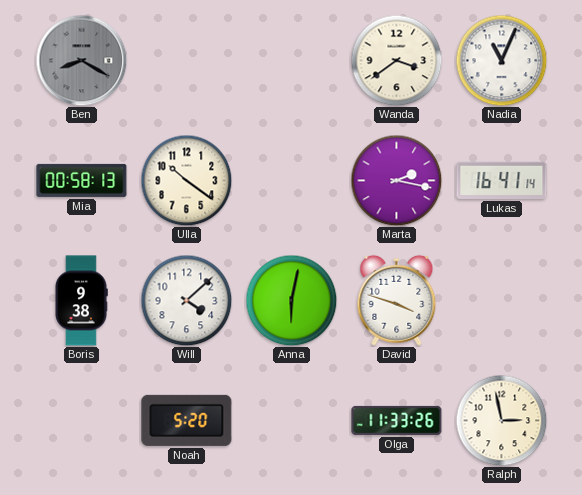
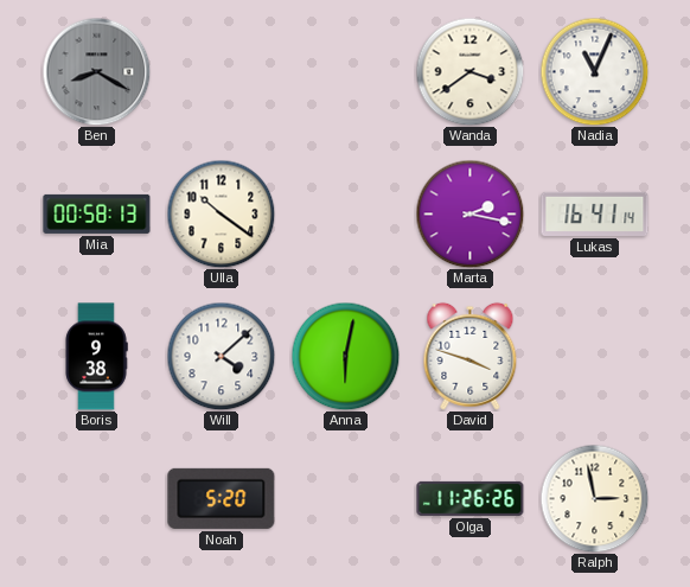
Olga: 11:33 -> 11:26
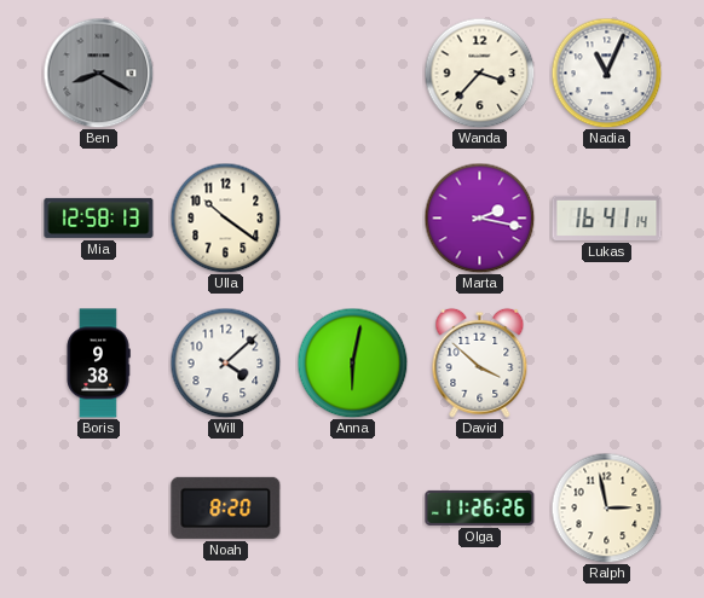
Wanda: 3:39 -> 3:37
Mia: 00:58 -> 12:58
David: 3:48 -> 3:52
Noah: 5:20 -> 8:20
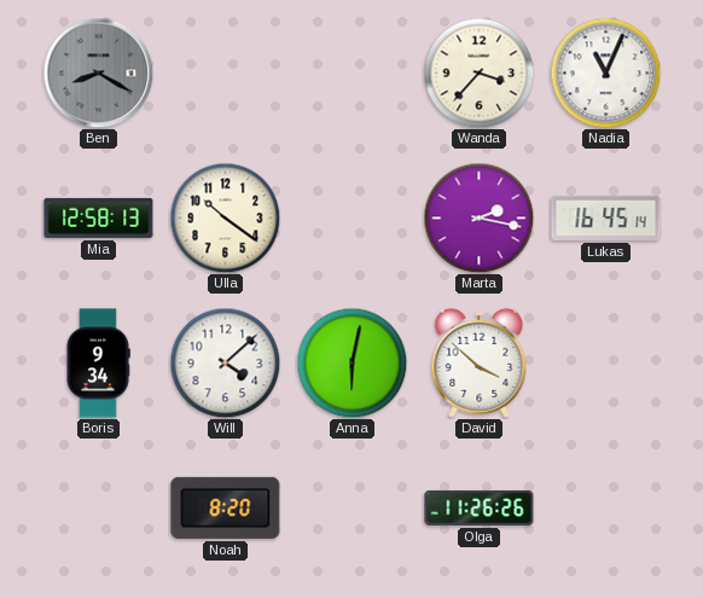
Lukas: 16:41 -> 16:45
Boris: 9:38 -> 9:34
Ralph: 2:58 -> none
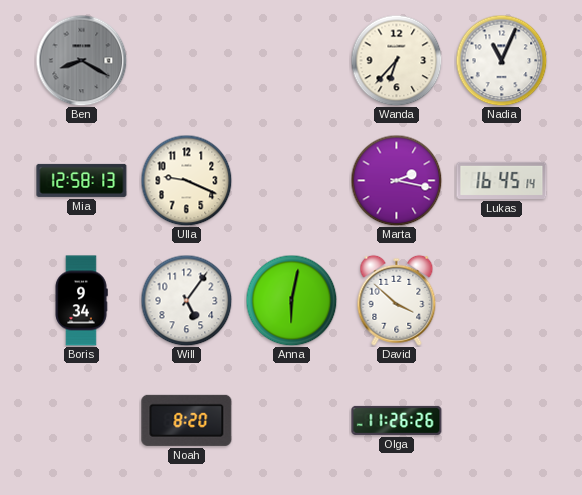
Wanda: 3:37 -> 6:37
Ulla: 10:21 -> 9:19
Will: 4:08 -> 5:06
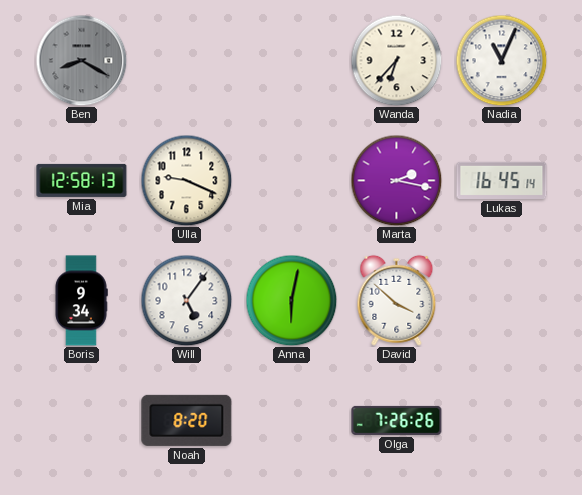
Olga: 11:26 -> 7:26
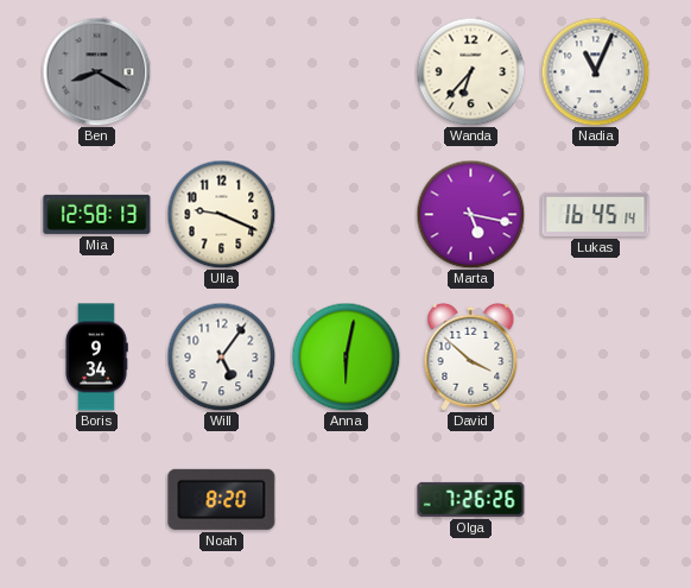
Marta: 2:17 -> 5:17
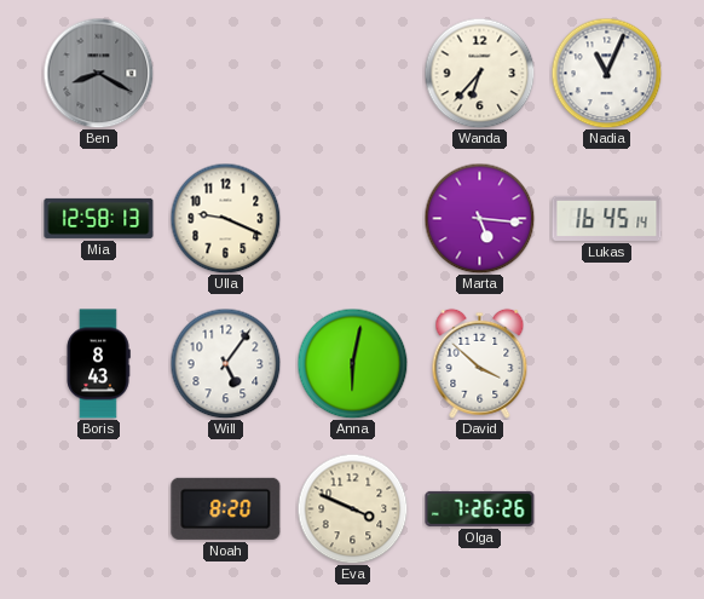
Marta: 5:17 -> 5:16
Boris: 9:34 -> 8:43
Eva: none -> 3:49
